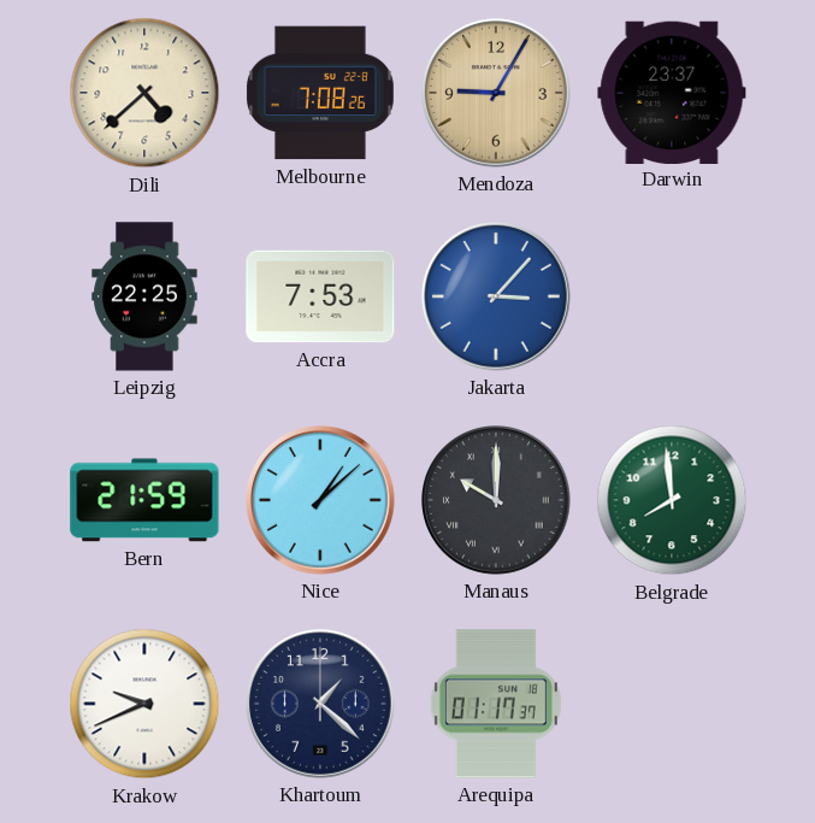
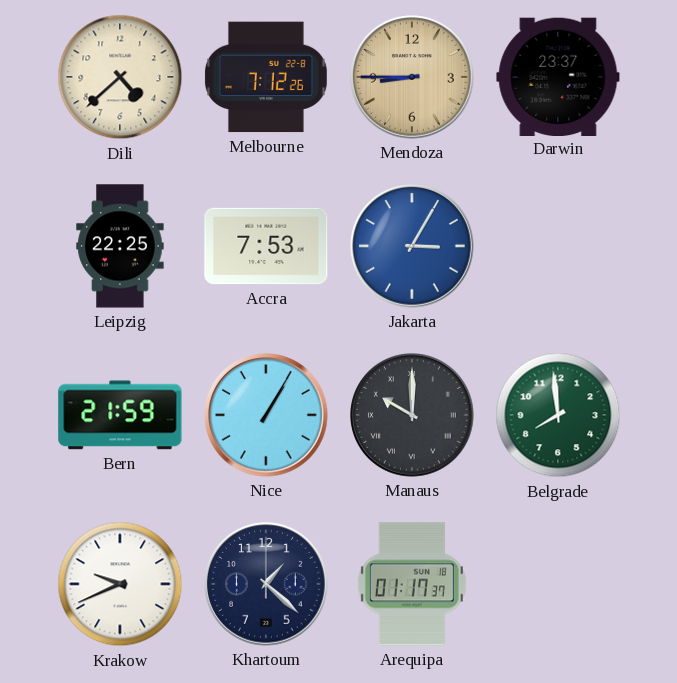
Melbourne: 7:08 -> 7:12
Mendoza: 9:05 -> 8:45
Jakarta: 3:07 -> 3:05
Nice: 1:08 -> 1:05
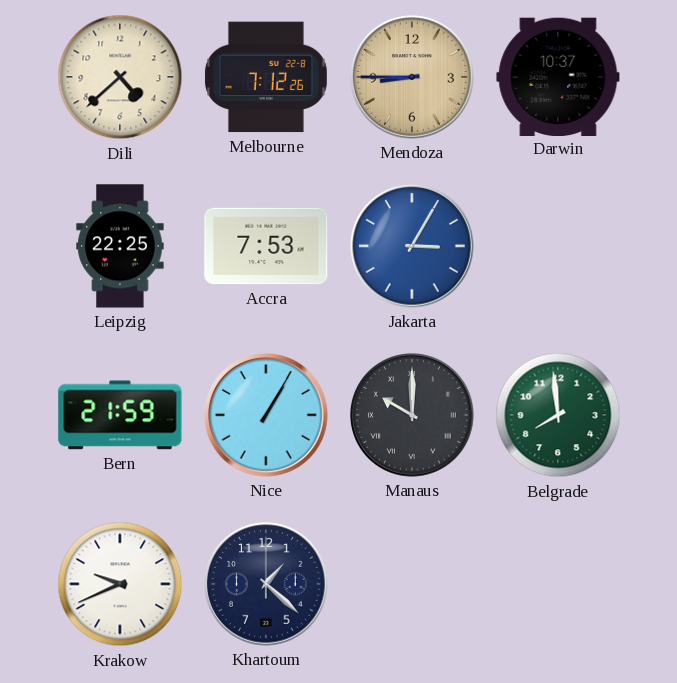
Darwin: 23:37 -> 10:37
Arequipa: 01:17 -> none
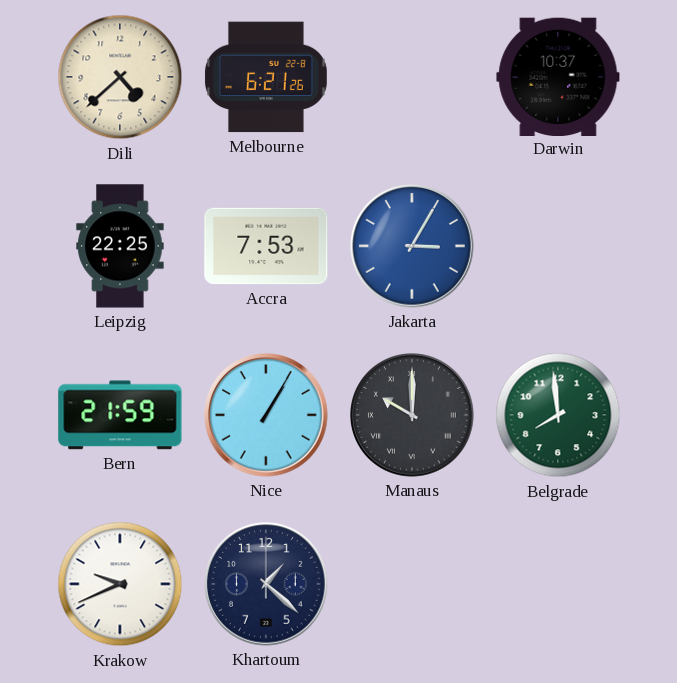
Melbourne: 7:12 -> 6:21
Mendoza: 8:45 -> none
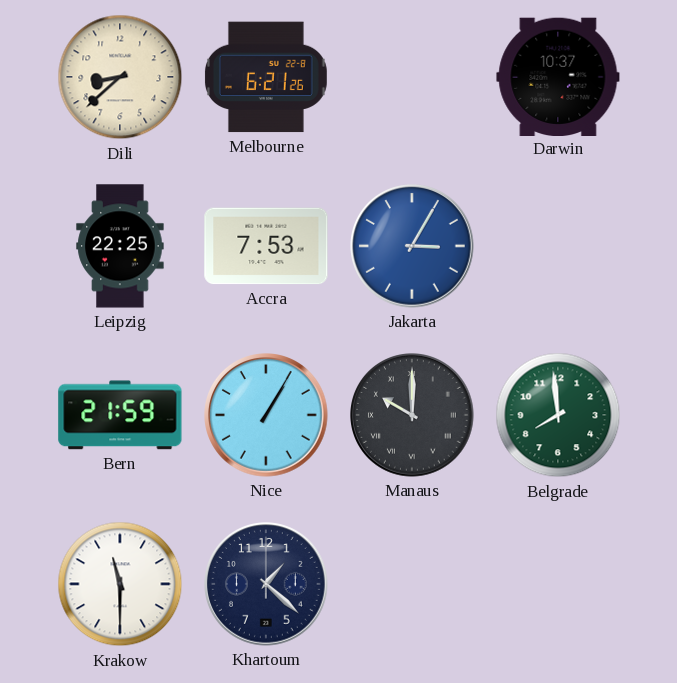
Dili: 4:38 -> 8:38
Krakow: 9:41 -> 11:30
